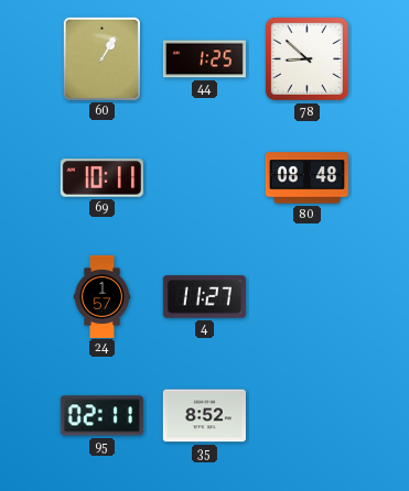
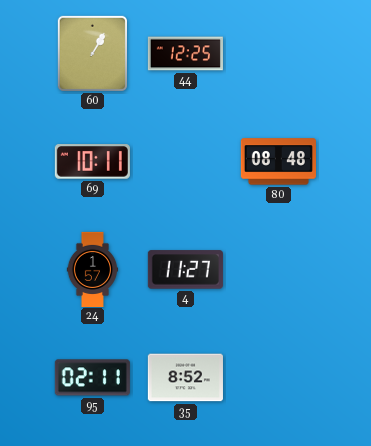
44: 1:25 -> 12:25
78: 8:52 -> none
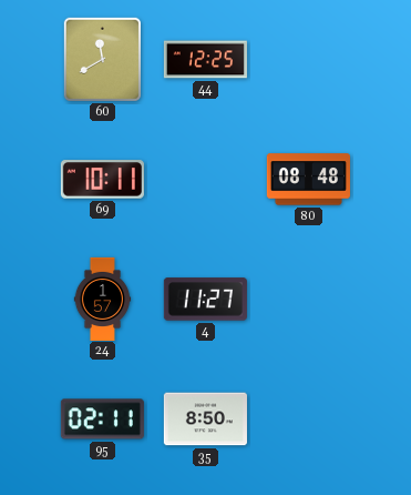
60: 1:05 -> 11:40
35: 8:52 -> 8:50
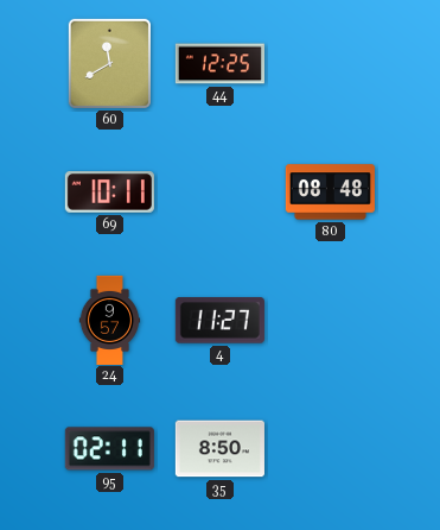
24: 1:57 -> 9:57
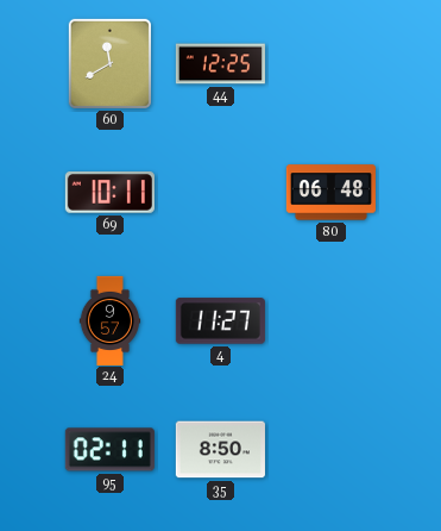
80: 08:48 -> 06:48
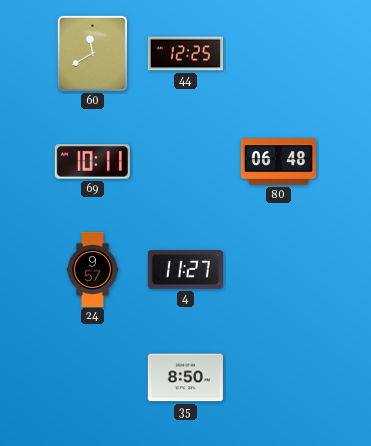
95: 02:11 -> none
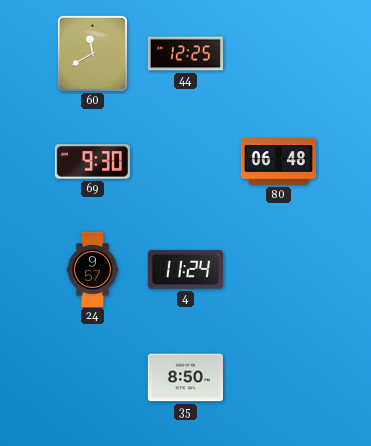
69: 10:11 -> 9:30
4: 11:27 -> 11:24
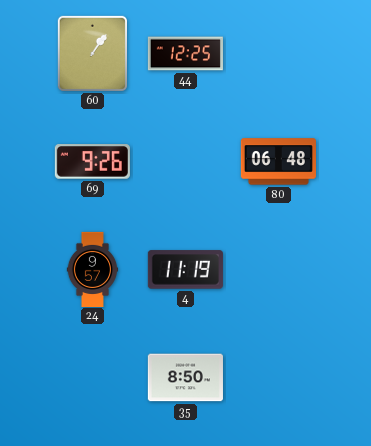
60: 11:40 -> 1:06
69: 9:30 -> 9:26
4: 11:24 -> 11:19
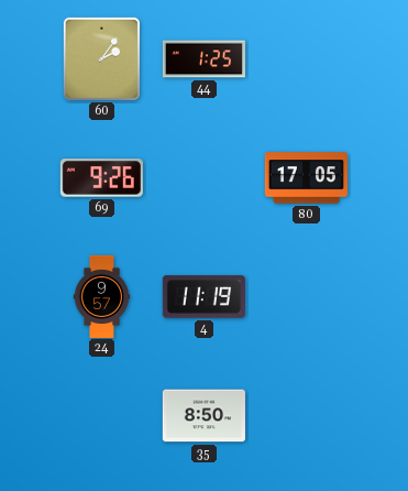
60: 1:06 -> 2:06
44: 12:25 -> 1:25
80: 06:48 -> 17:05
